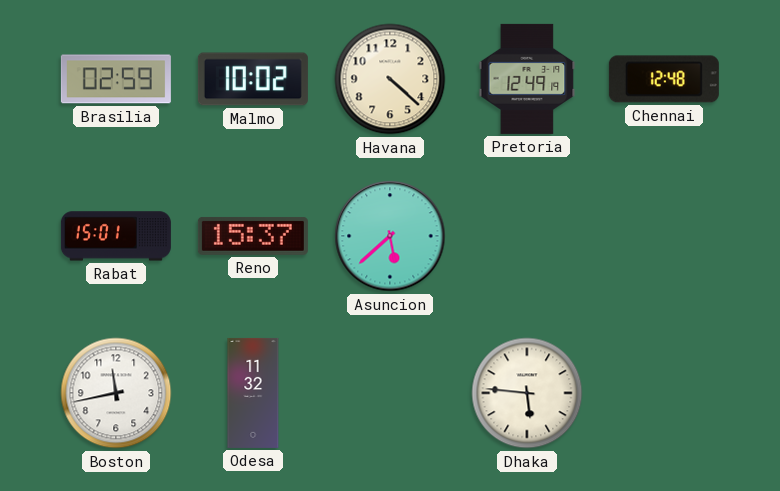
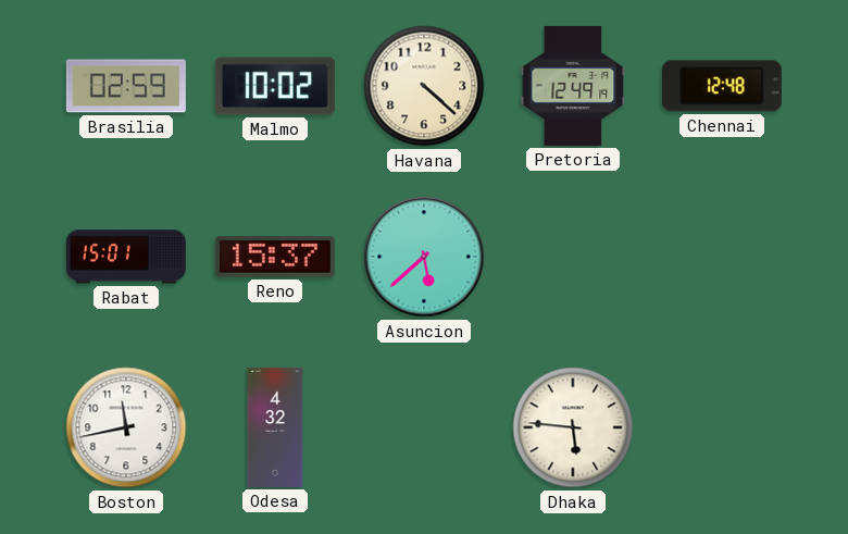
Odesa: 11:32 -> 4:32
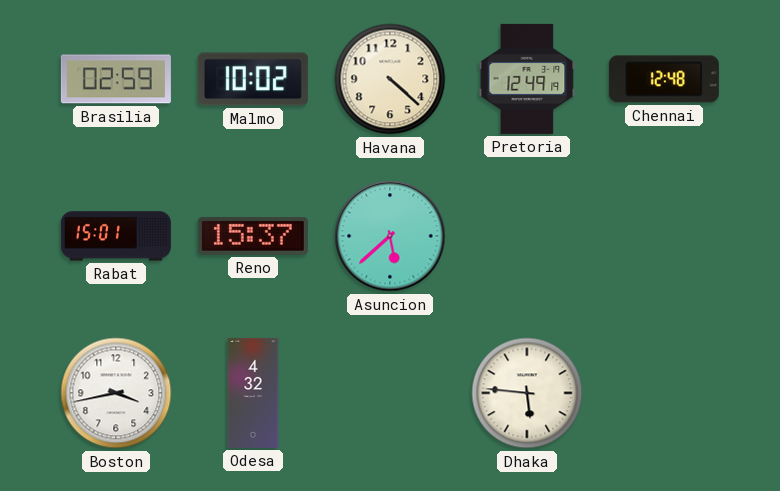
Boston: 11:43 -> 3:43
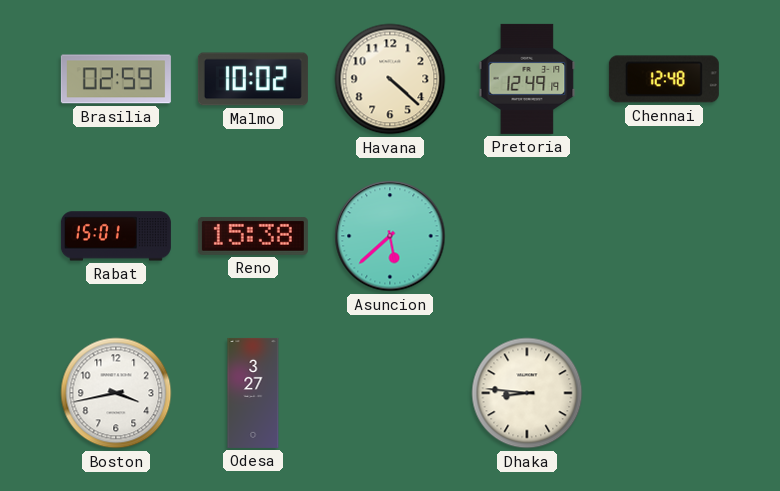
Reno: 15:37 -> 15:38
Odesa: 4:32 -> 3:27
Dhaka: 5:46 -> 8:46
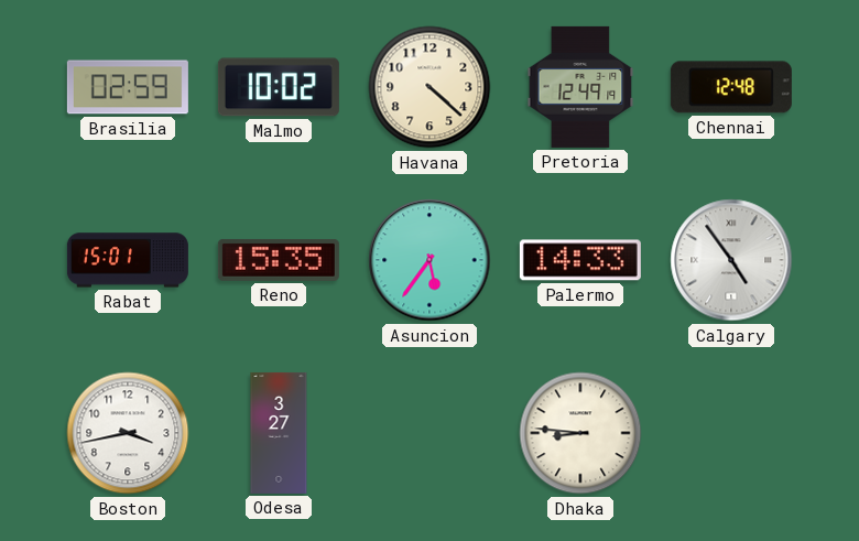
Reno: 15:38 -> 15:35
Asuncion: 5:38 -> 5:36
Palermo: none -> 14:33
Calgary: none -> 4:54
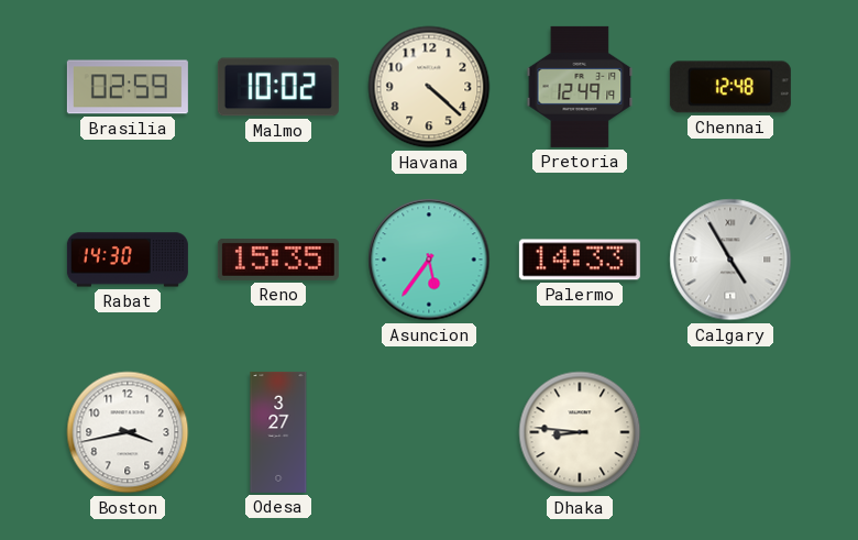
Rabat: 15:01 -> 14:30
Calgary: 4:54 -> 4:55
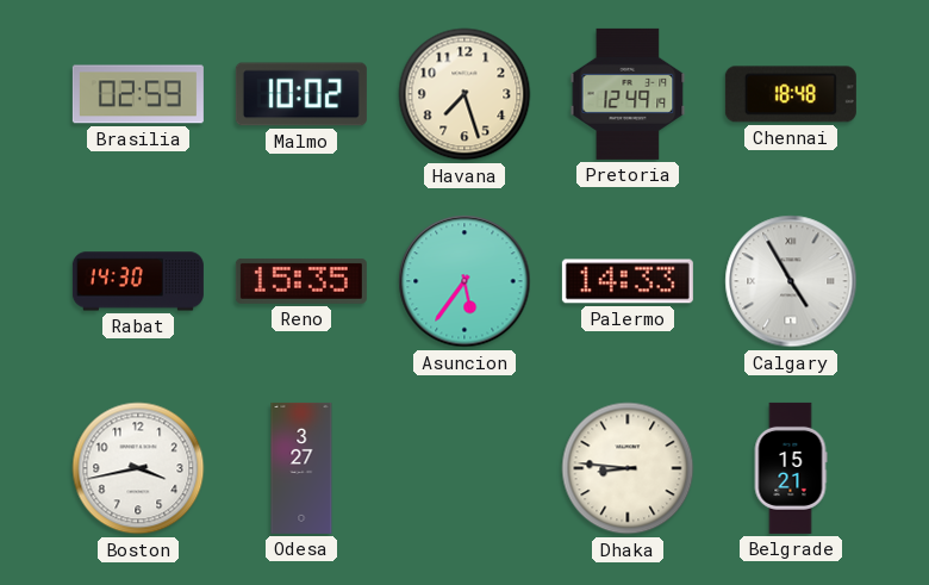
Havana: 4:22 -> 7:27
Chennai: 12:48 -> 18:48
Belgrade: none -> 15:21
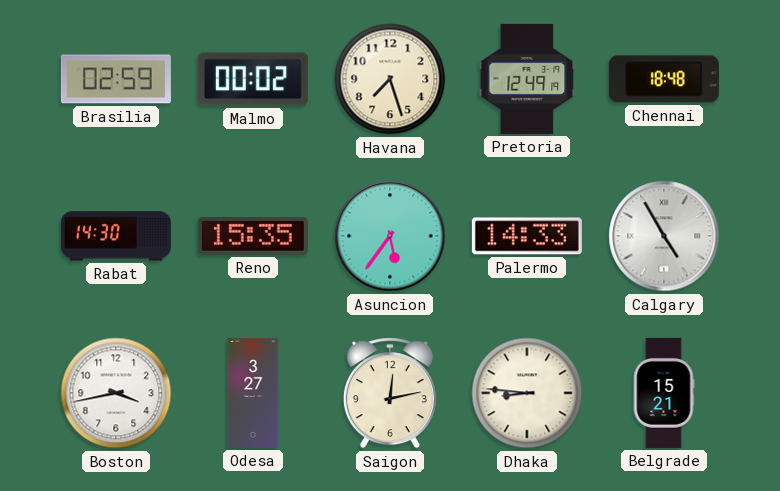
Malmo: 10:02 -> 00:02
Saigon: none -> 12:13
